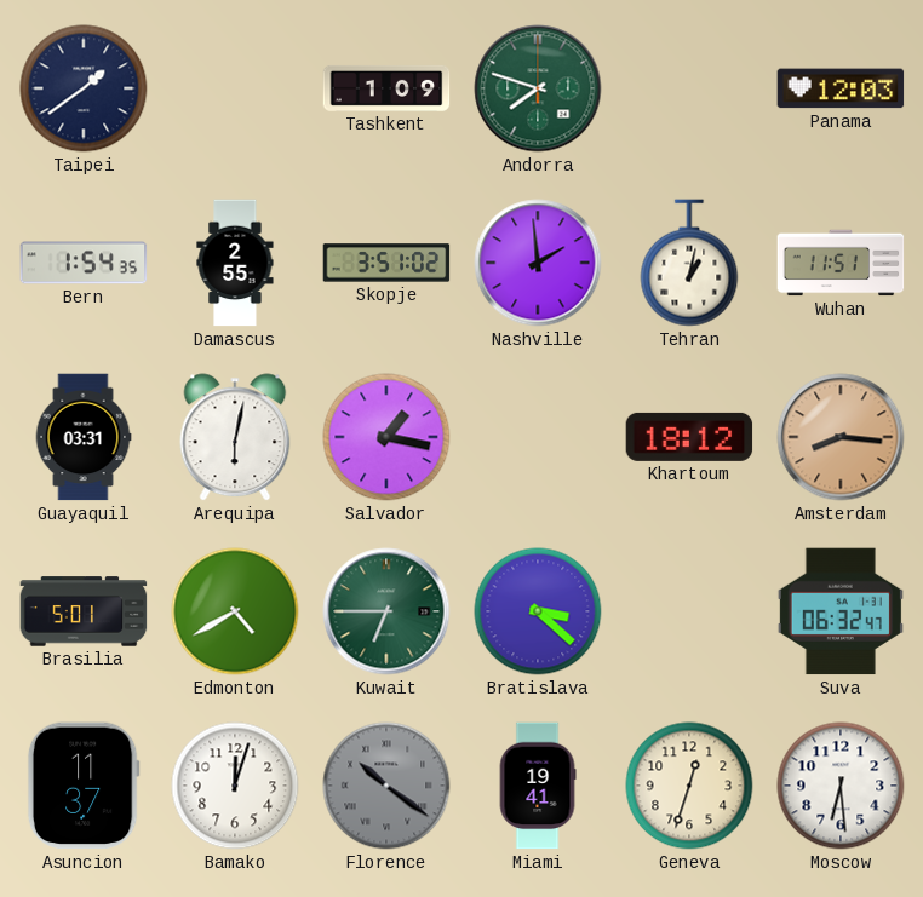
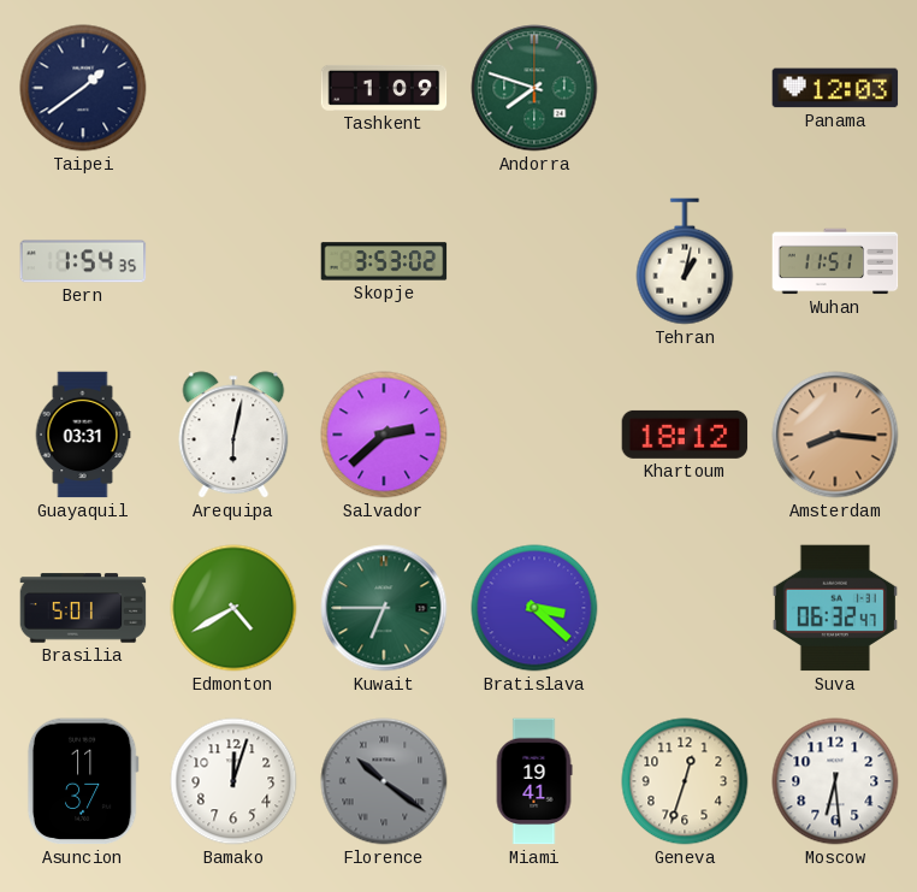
Damascus: 2:55 -> none
Skopje: 3:51 -> 3:53
Nashville: 1:59 -> none
Salvador: 1:17 -> 2:38
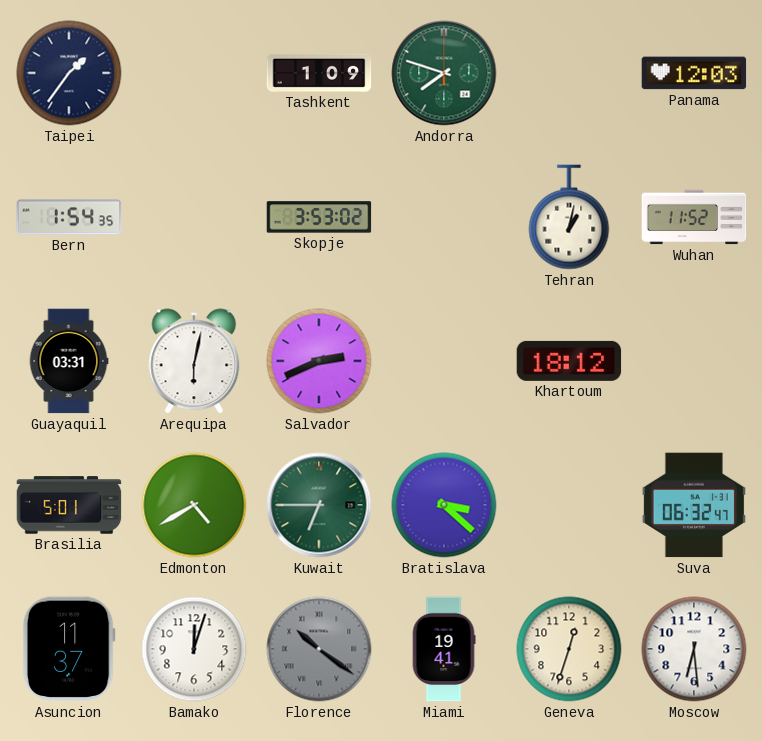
Taipei: 1:39 -> 1:36
Wuhan: 11:51 -> 11:52
Salvador: 2:38 -> 2:41
Amsterdam: 8:16 -> none
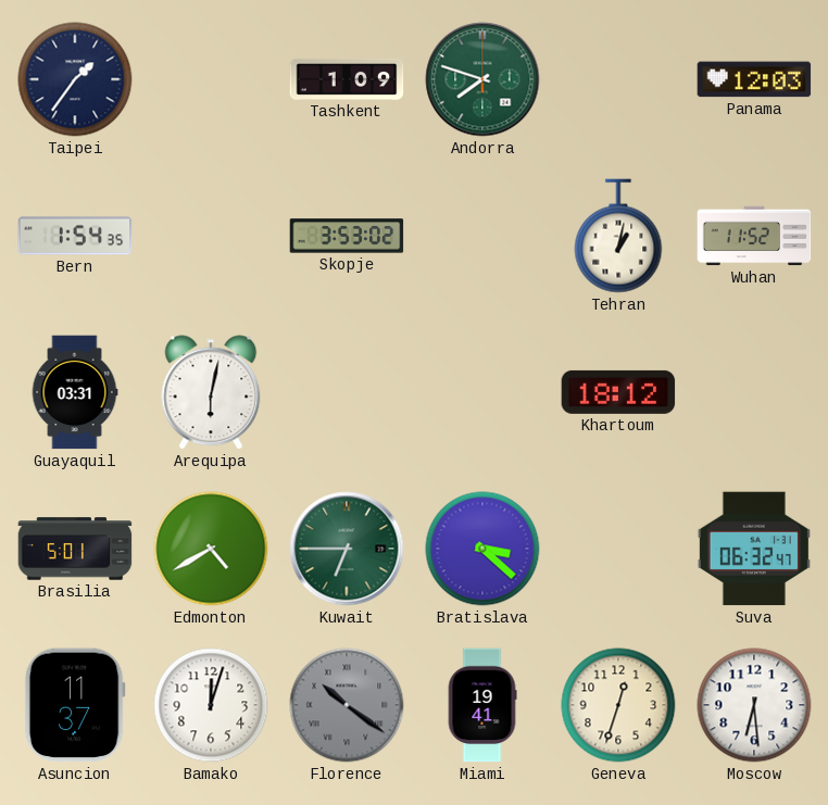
Salvador: 2:41 -> none
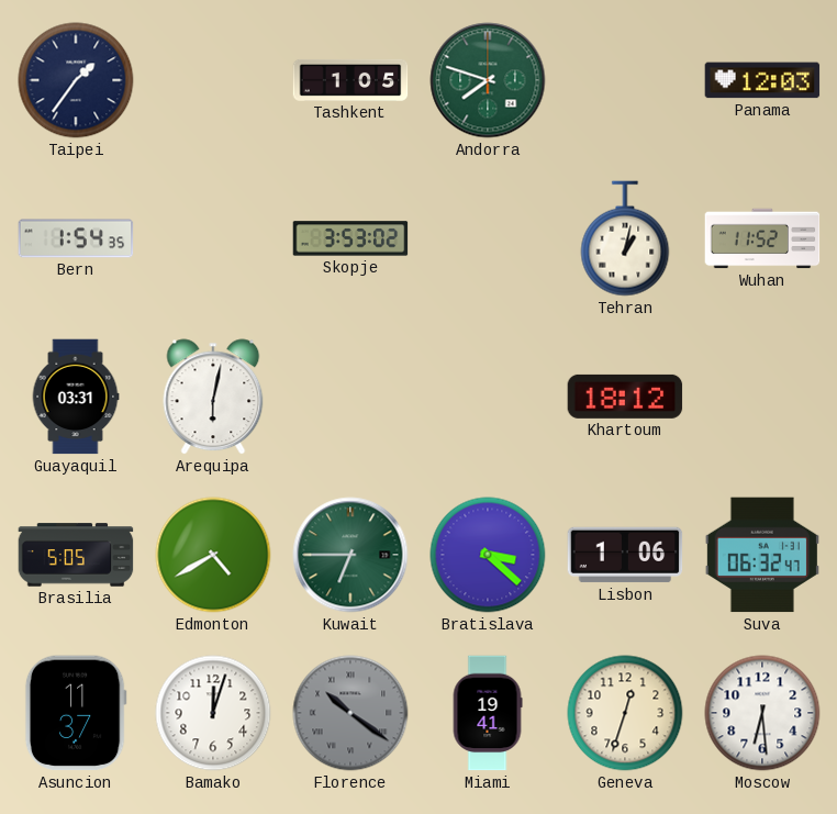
Tashkent: 1:09 -> 1:05
Brasilia: 5:01 -> 5:05
Lisbon: none -> 1:06
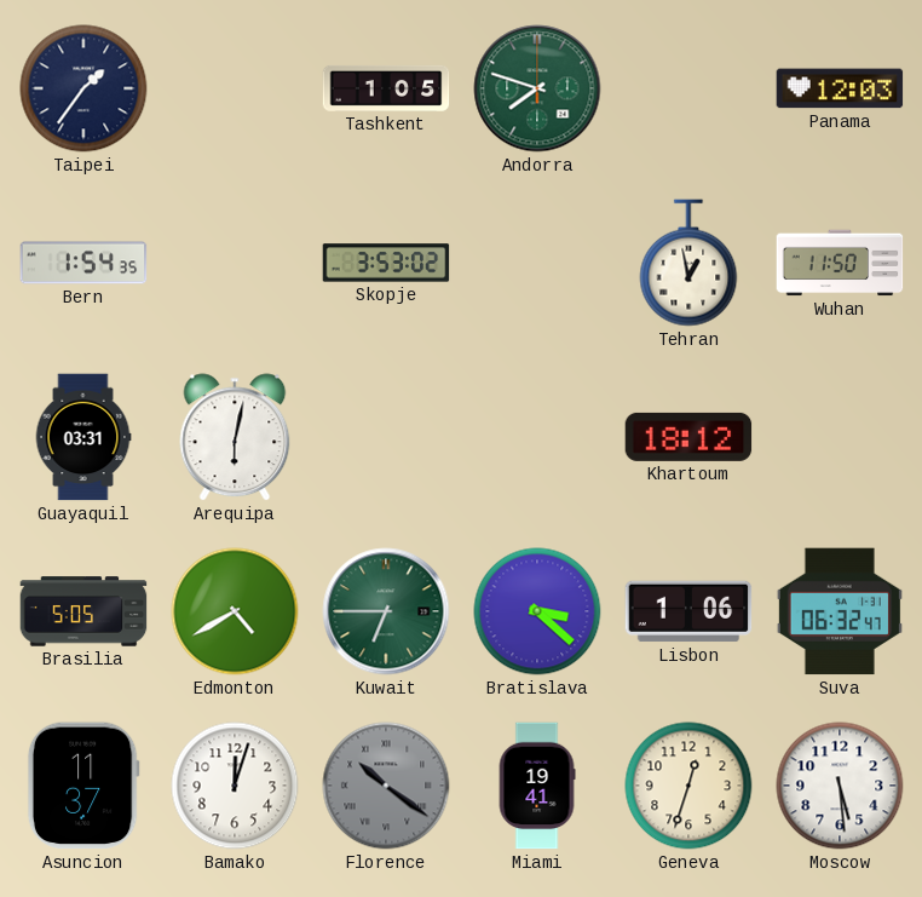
Tehran: 1:02 -> 12:58
Wuhan: 11:52 -> 11:50
Moscow: 6:29 -> 5:29
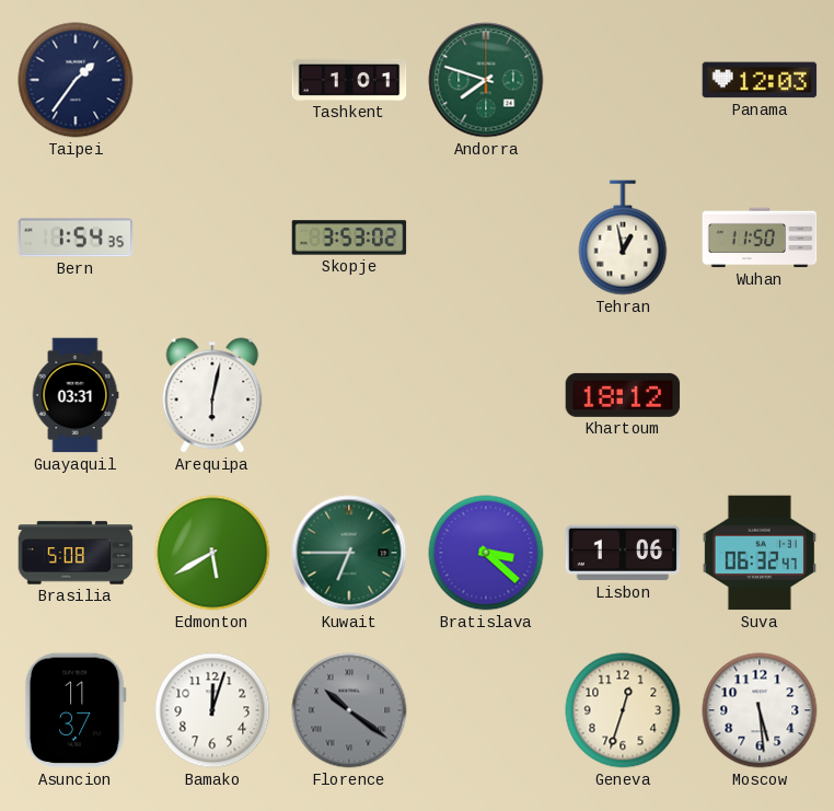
Tashkent: 1:05 -> 1:01
Brasilia: 5:05 -> 5:08
Edmonton: 4:40 -> 5:40
Miami: 19:41 -> none
